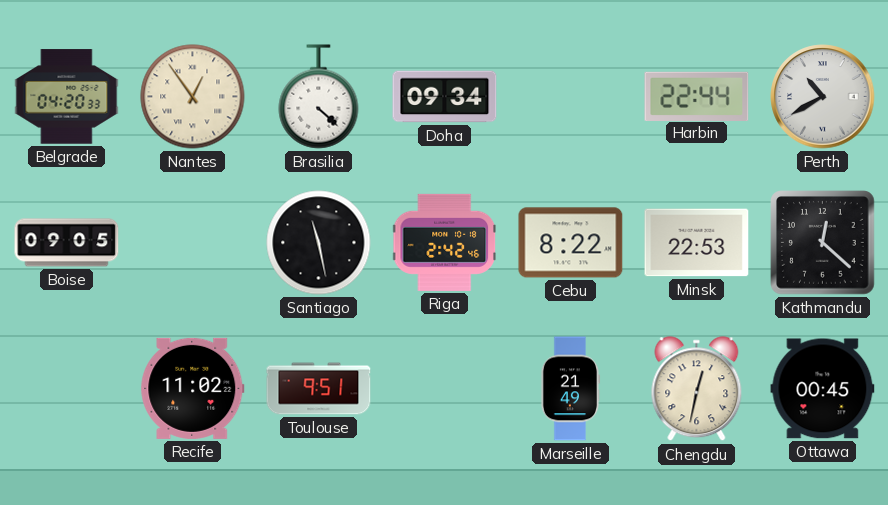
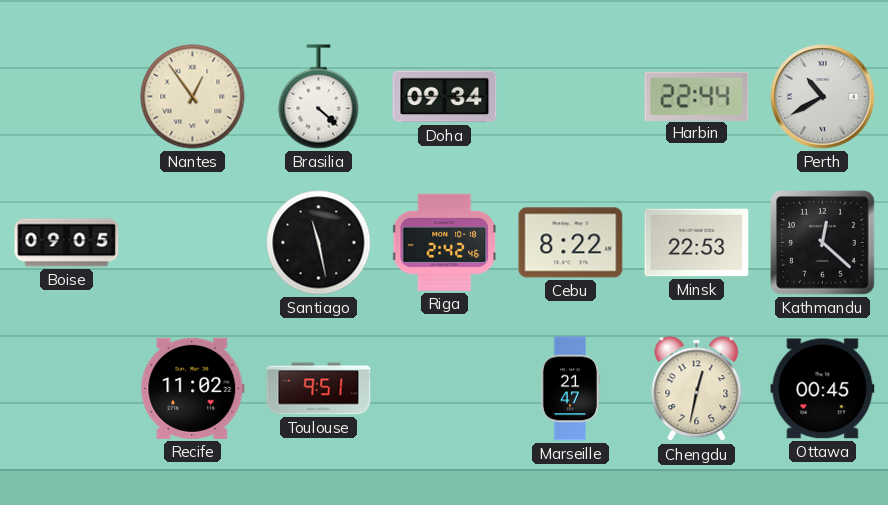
Belgrade: 04:20 -> none
Marseille: 21:49 -> 21:47
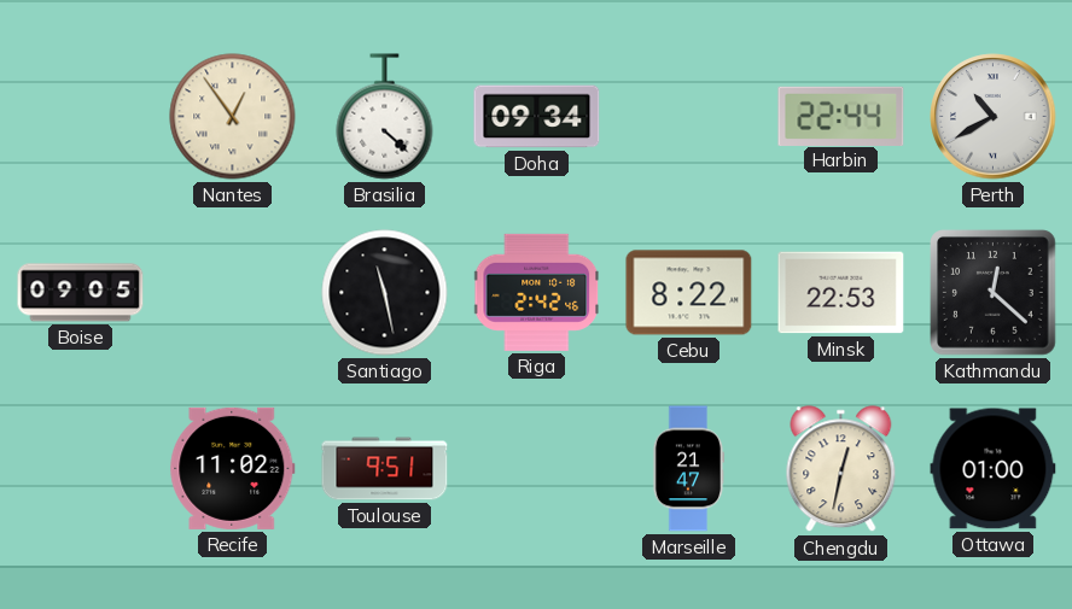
Ottawa: 00:45 -> 01:00
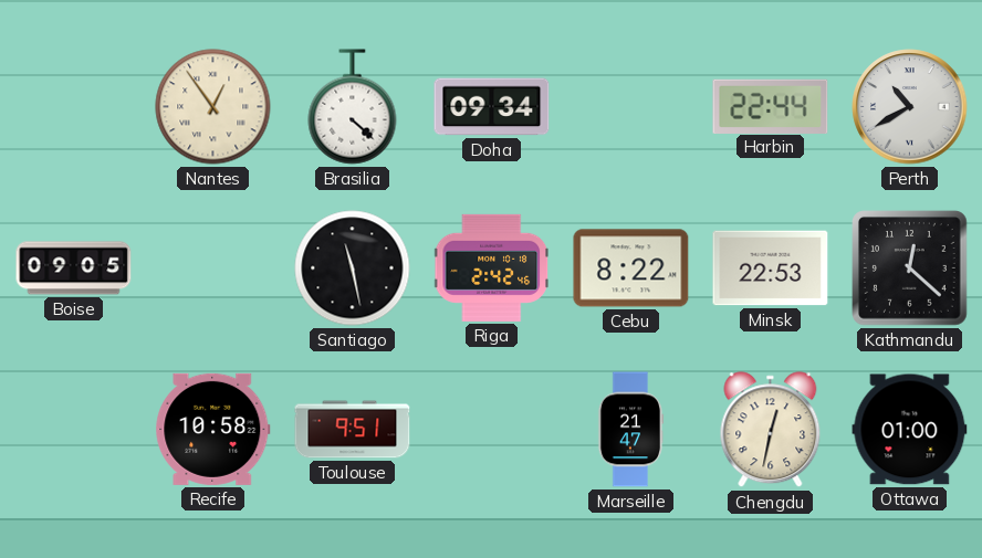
Recife: 11:02 -> 10:58
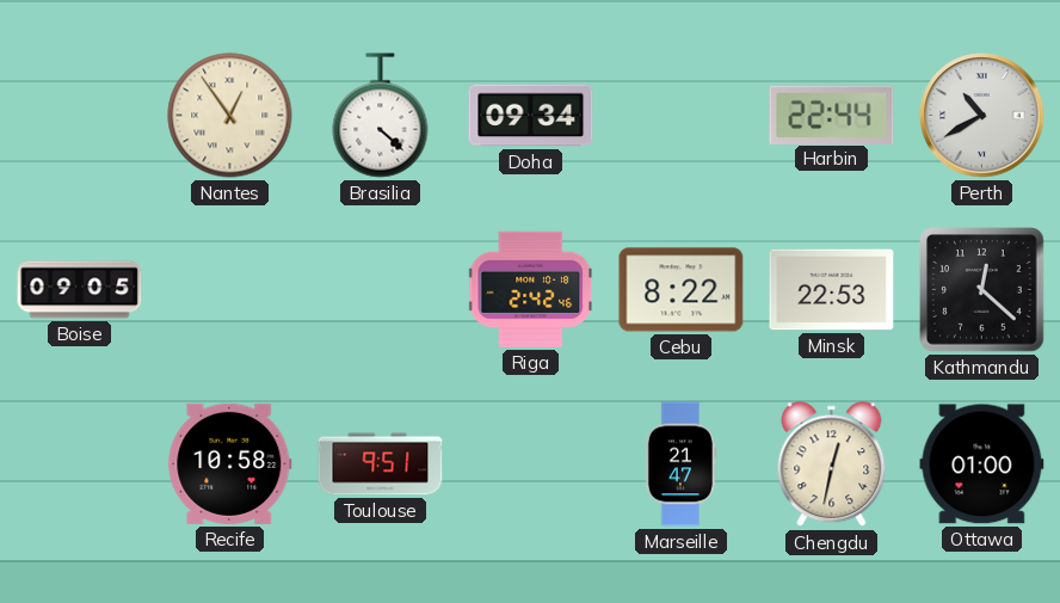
Santiago: 11:28 -> none
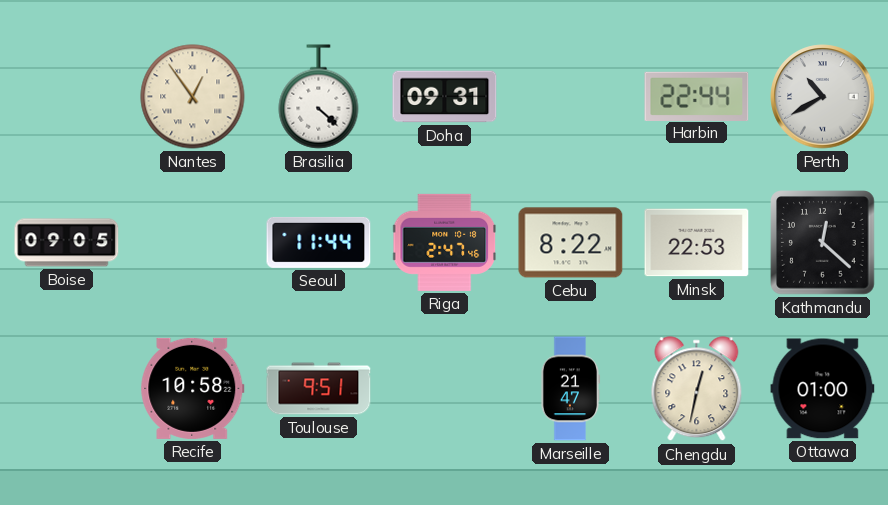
Doha: 09:34 -> 09:31
Seoul: none -> 11:44
Riga: 2:42 -> 2:47
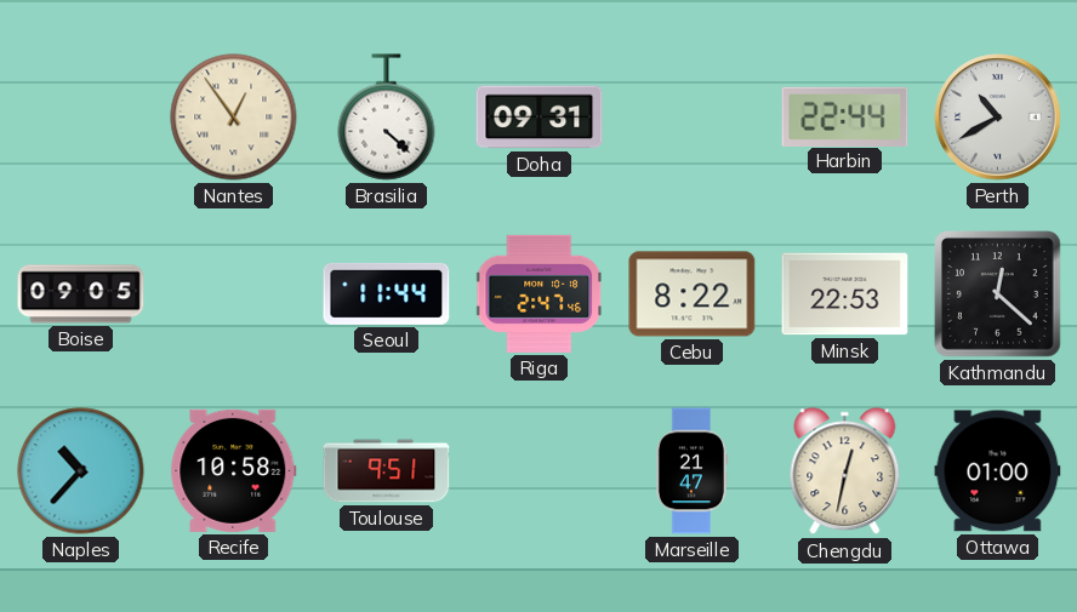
Naples: none -> 10:37
